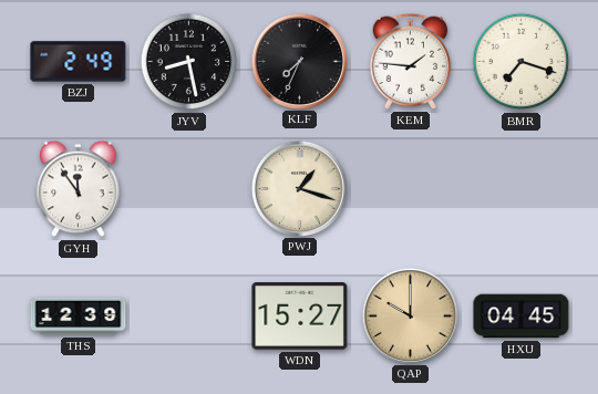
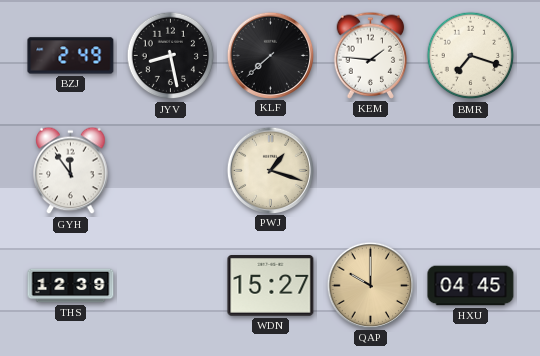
KLF: 7:34 -> 7:38
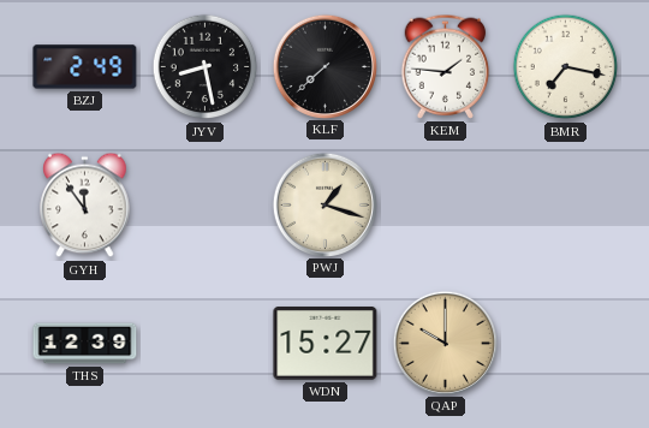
BMR: 7:18 -> 7:17
HXU: 04:45 -> none
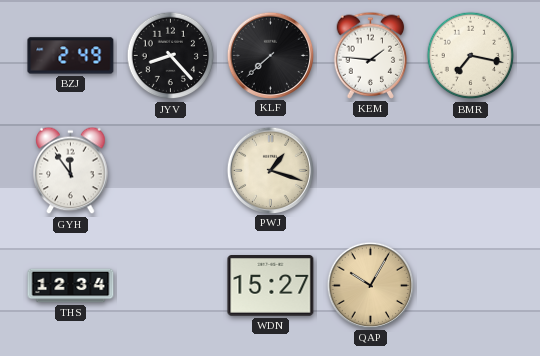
JYV: 8:28 -> 8:23
THS: 12:39 -> 12:34
QAP: 10:00 -> 10:05
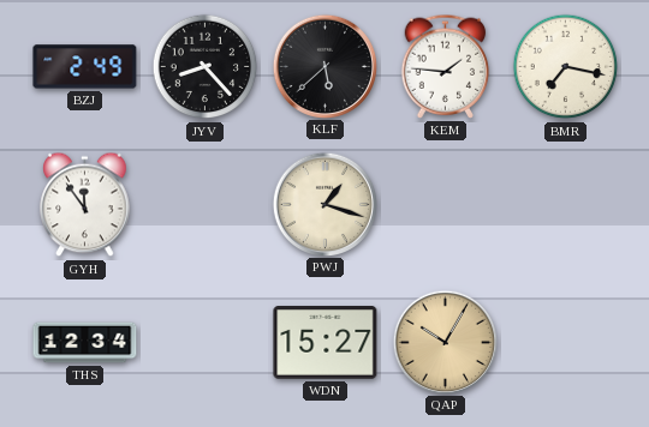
KLF: 7:38 -> 5:38
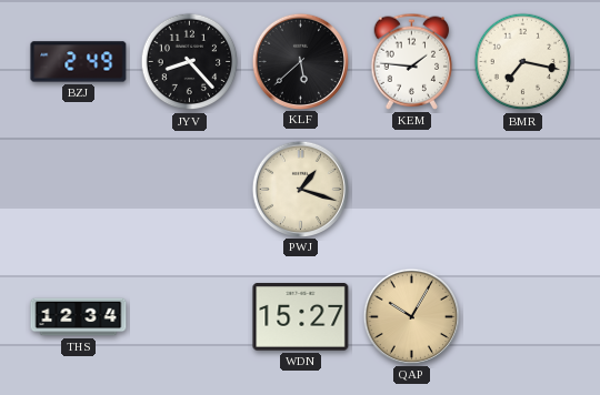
GYH: 11:54 -> none
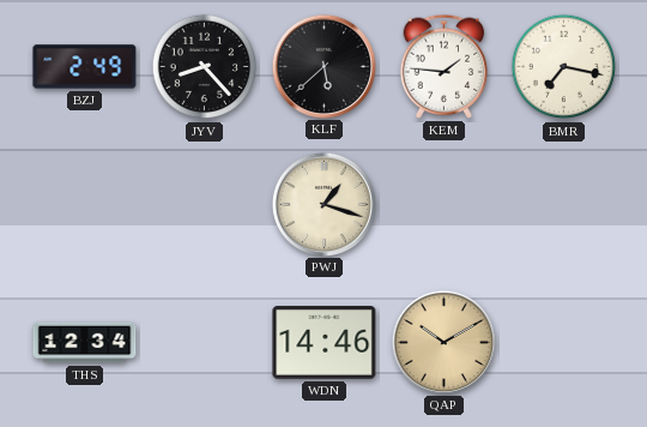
WDN: 15:27 -> 14:46
QAP: 10:05 -> 10:10
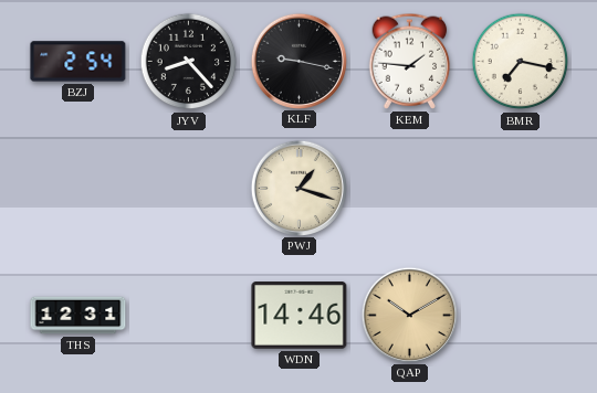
BZJ: 2:49 -> 2:54
KLF: 5:38 -> 9:17
THS: 12:34 -> 12:31
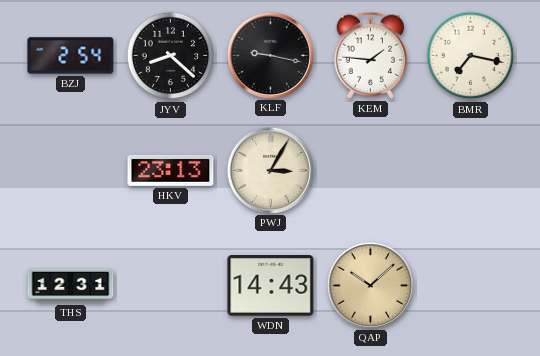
JYV: 8:23 -> 8:22
HKV: none -> 23:13
PWJ: 1:18 -> 3:05
WDN: 14:46 -> 14:43
QAP: 10:10 -> 10:08
